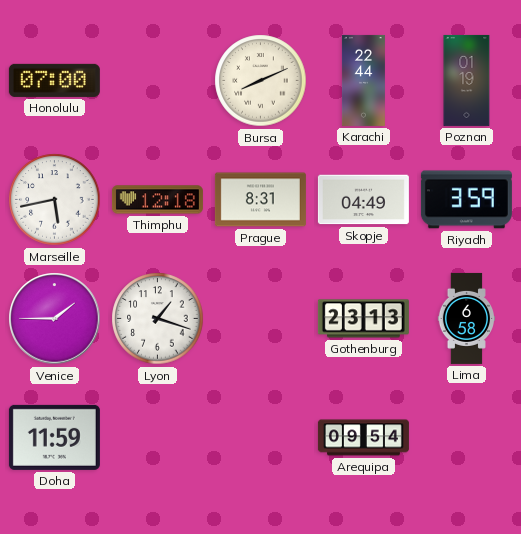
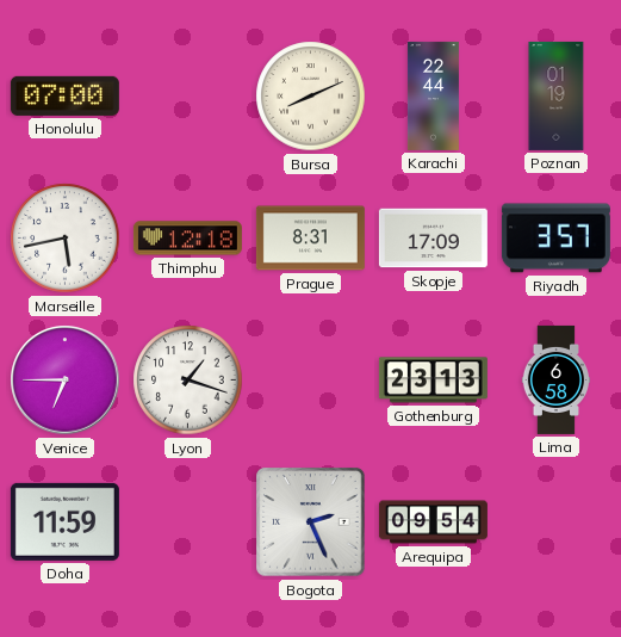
Skopje: 04:49 -> 17:09
Riyadh: 3:59 -> 3:57
Venice: 1:45 -> 6:45
Bogota: none -> 2:26
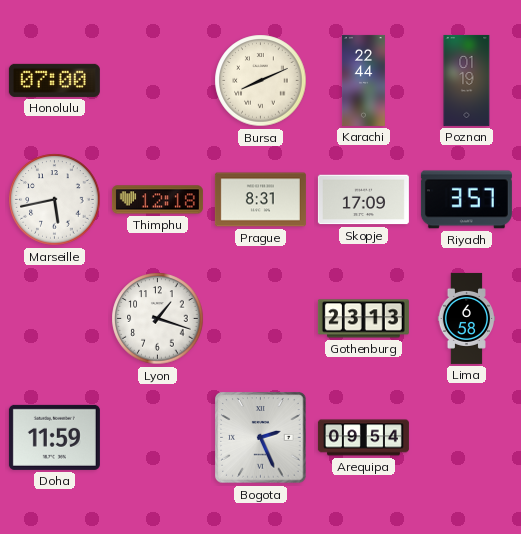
Venice: 6:45 -> none
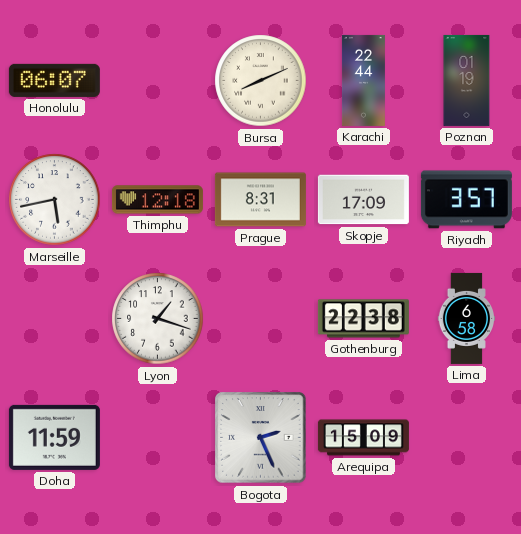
Honolulu: 07:00 -> 06:07
Gothenburg: 23:13 -> 22:38
Arequipa: 09:54 -> 15:09
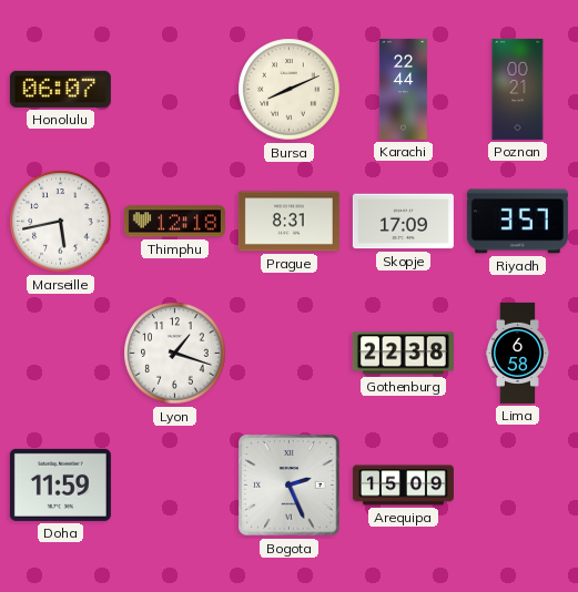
Poznan: 01:19 -> 00:21
